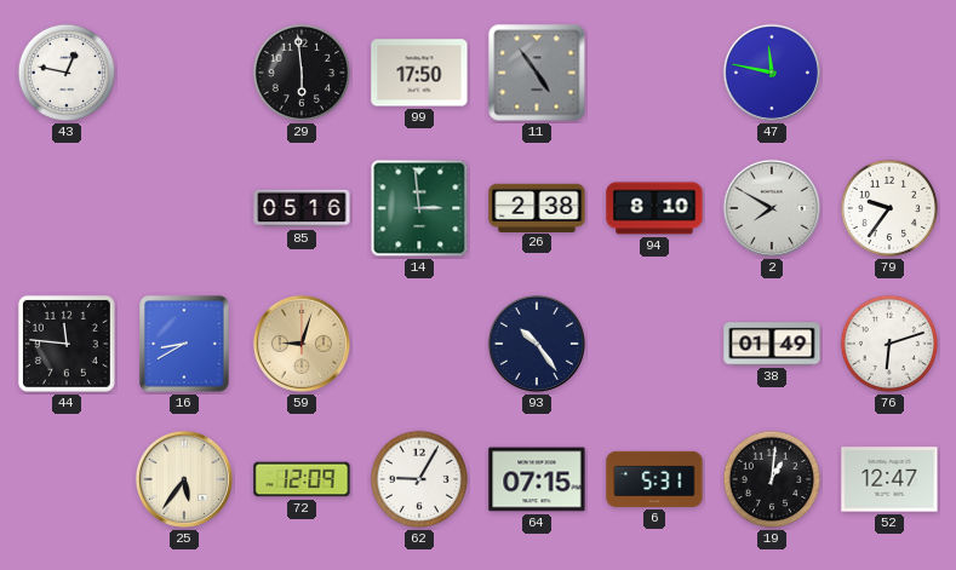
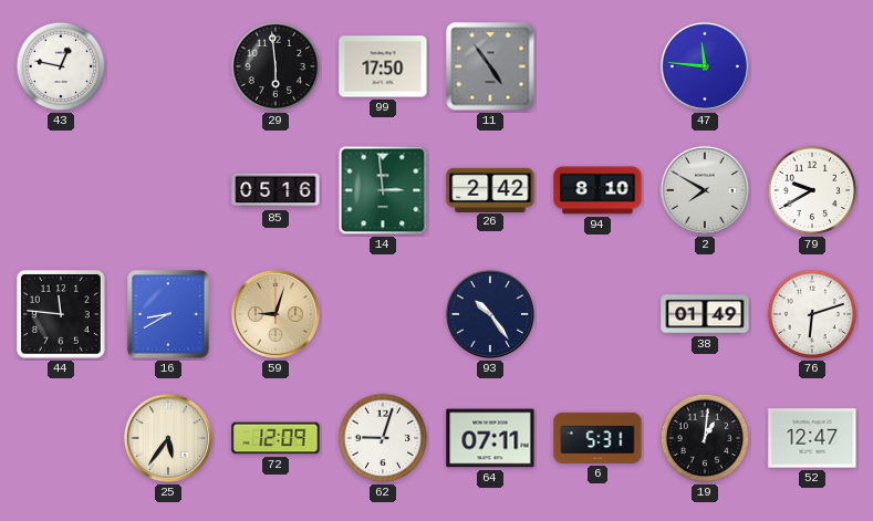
47: 11:47 -> 11:46
26: 2:38 -> 2:42
79: 9:36 -> 9:40
62: 9:05 -> 9:03
64: 07:15 -> 07:11
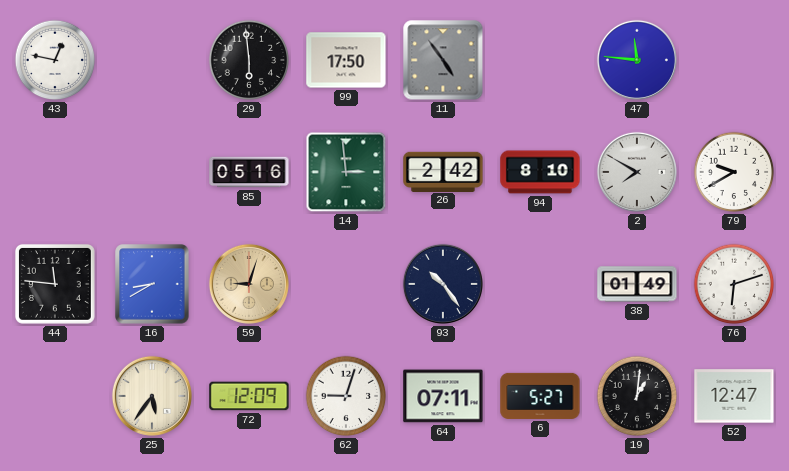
6: 5:31 -> 5:27
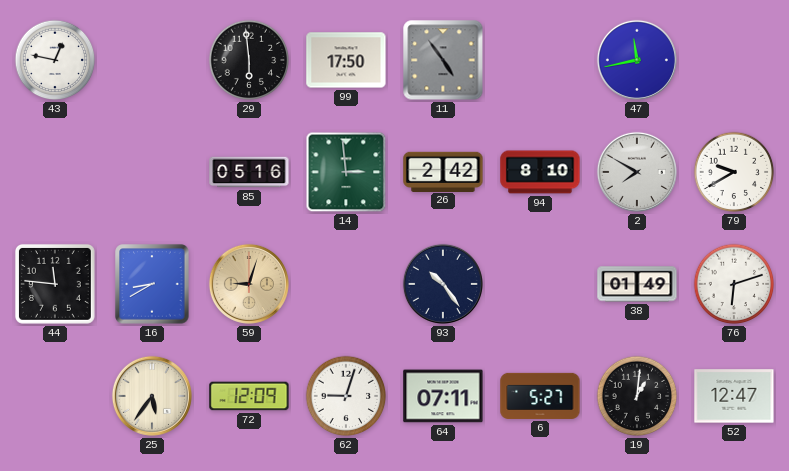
47: 11:46 -> 11:43
